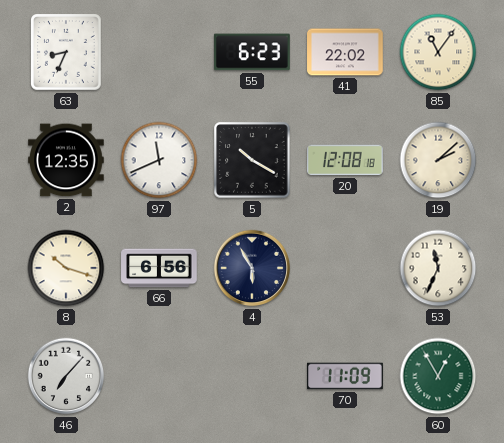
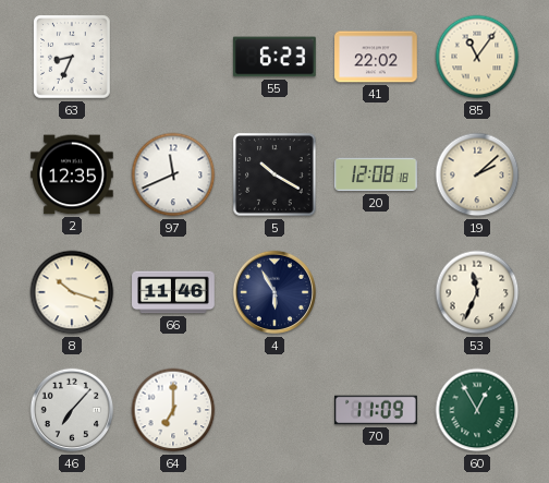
66: 6:56 -> 11:46
64: none -> 7:00
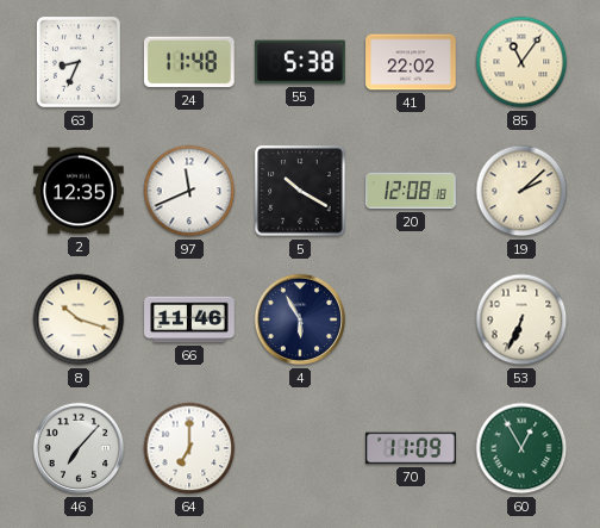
24: none -> 11:48
55: 6:23 -> 5:38
53: 11:34 -> 6:34
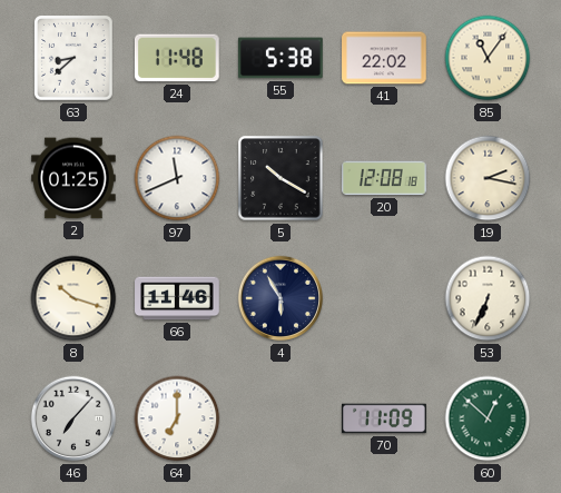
63: 8:34 -> 8:38
2: 12:35 -> 01:25
19: 2:08 -> 2:17
60: 12:55 -> 12:52
